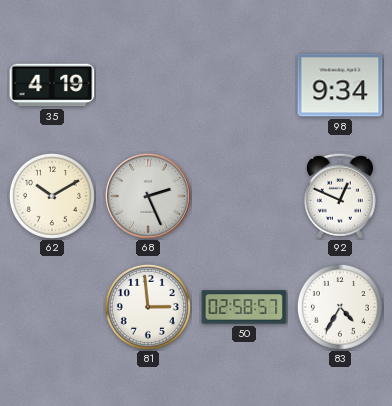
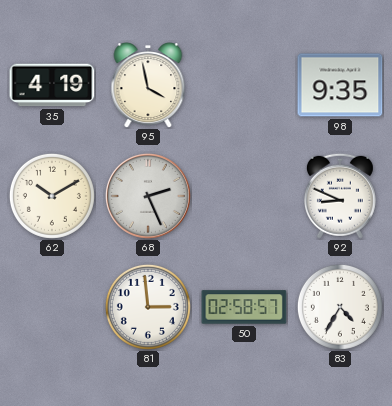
95: none -> 3:58
98: 9:34 -> 9:35
92: 12:49 -> 8:49
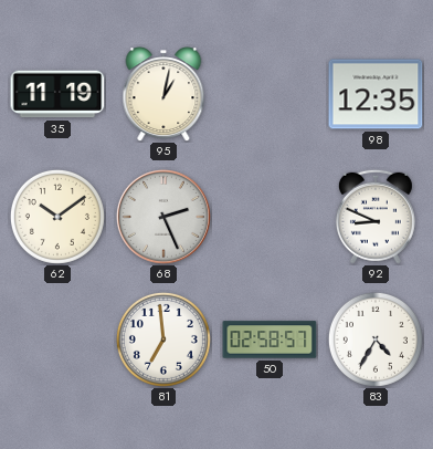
35: 4:19 -> 11:19
95: 3:58 -> 1:02
98: 9:35 -> 12:35
62: 10:10 -> 10:09
81: 2:59 -> 6:59
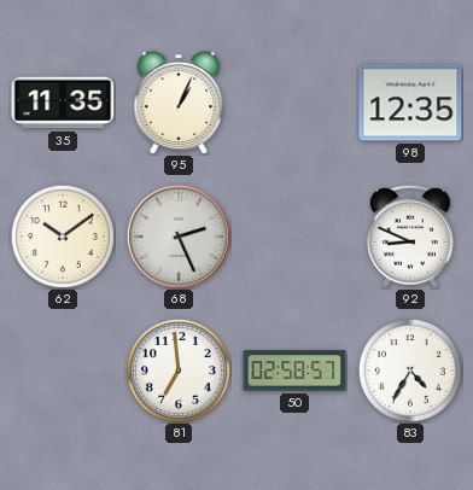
35: 11:19 -> 11:35
95: 1:02 -> 1:04
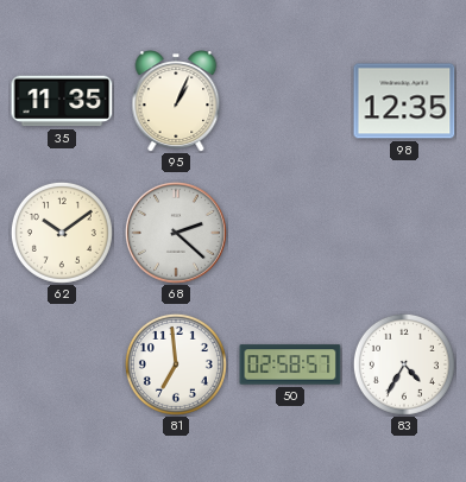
68: 2:26 -> 2:22
92: 8:49 -> none
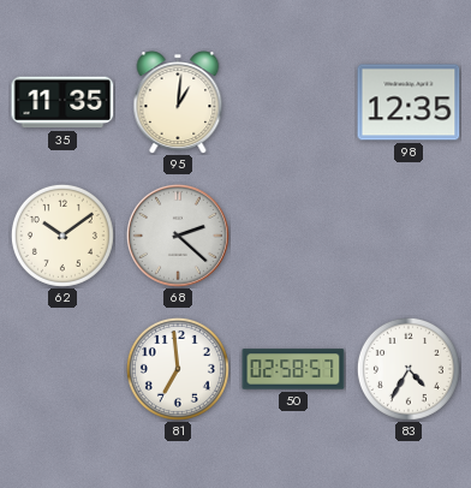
95: 1:04 -> 1:01
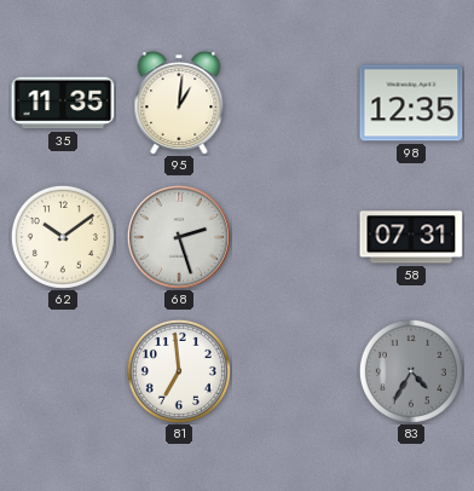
68: 2:22 -> 2:27
58: none -> 07:31
50: 02:58 -> none
83 dial: white -> grey
